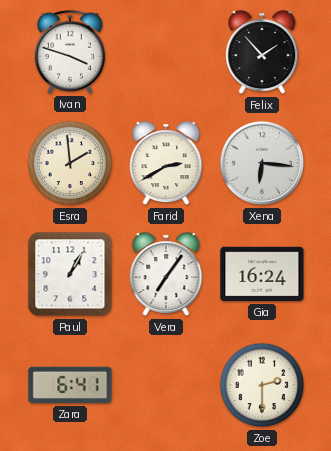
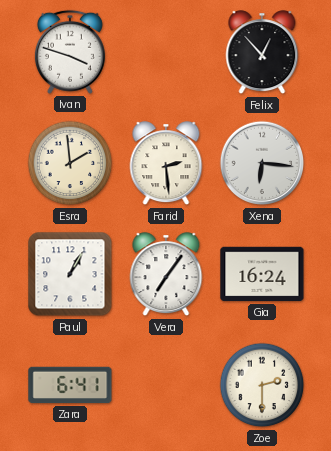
Felix: 1:53 -> 12:53
Farid: 2:40 -> 2:29
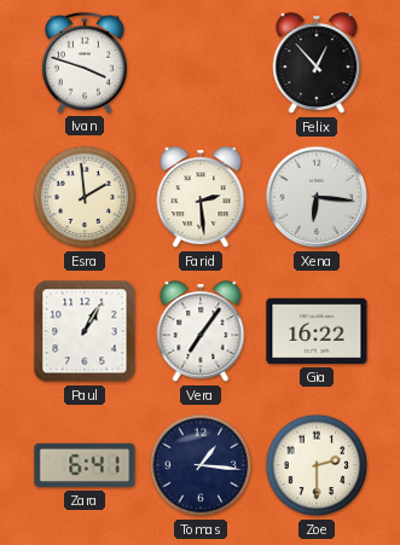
Gia: 16:24 -> 16:22
Tomas: none -> 1:16
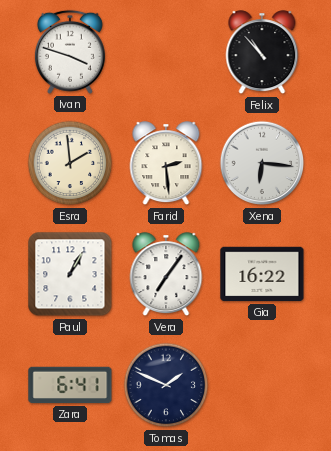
Felix: 12:53 -> 10:53
Tomas: 1:16 -> 1:49
Zoe: 2:30 -> none
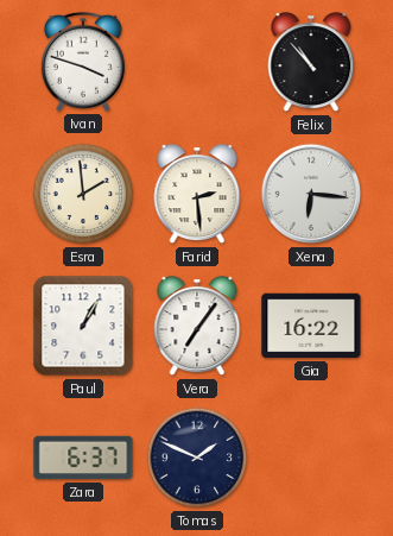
Zara: 6:41 -> 6:37
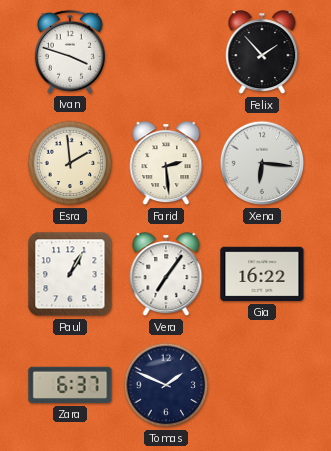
Felix: 10:53 -> 1:53
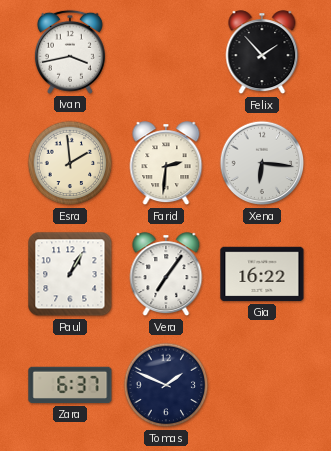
Ivan: 3:48 -> 3:43
Farid: 2:29 -> 2:31
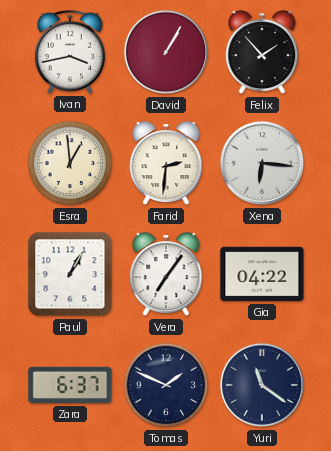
David: none -> 1:05
Esra: 1:59 -> 12:59
Gia: 16:22 -> 04:22
Yuri: none -> 11:21
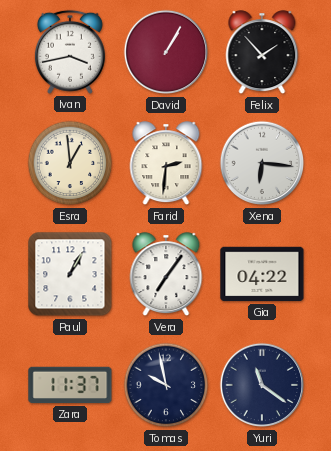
Zara: 6:37 -> 11:37
Tomas: 1:49 -> 9:58
